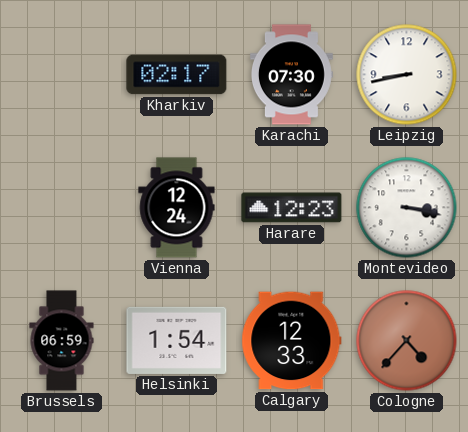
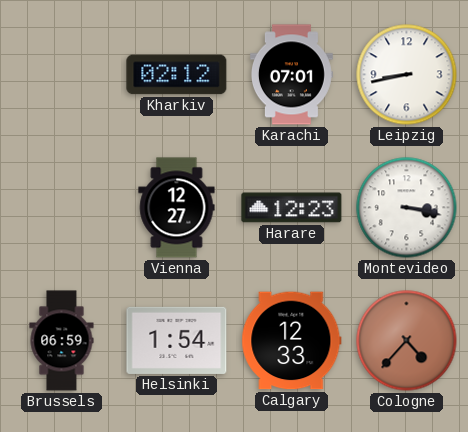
Kharkiv: 02:17 -> 02:12
Karachi: 07:30 -> 07:01
Vienna: 12:24 -> 12:27
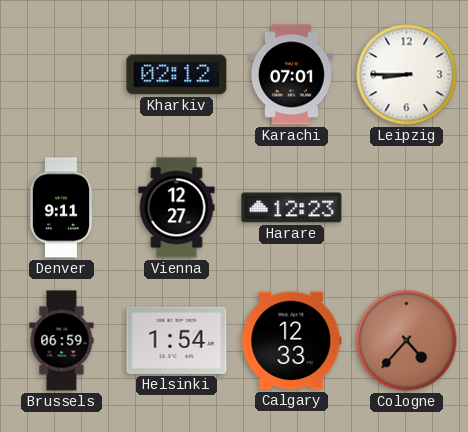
Leipzig: 8:43 -> 8:45
Denver: none -> 9:11
Montevideo: 3:17 -> none
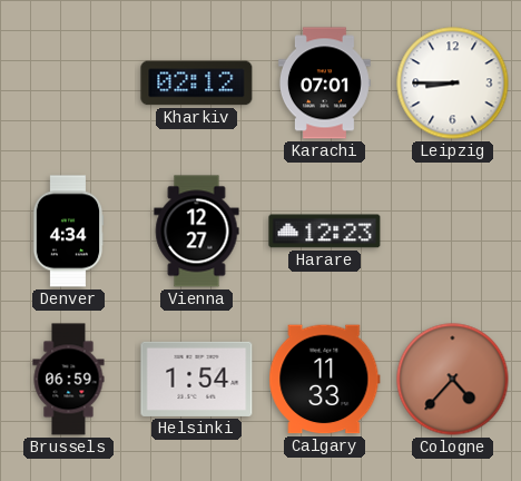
Denver: 9:11 -> 4:34
Calgary: 12:33 -> 11:33
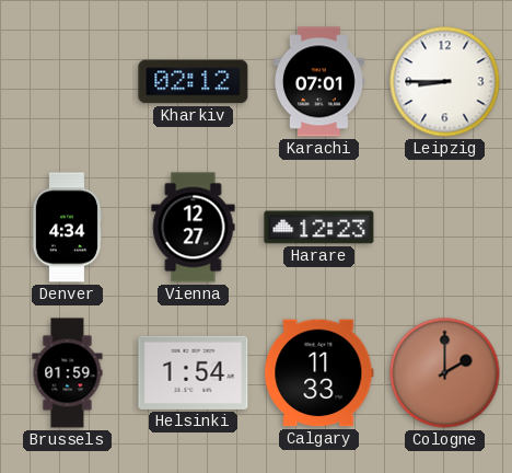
Brussels: 06:59 -> 01:59
Cologne: 4:37 -> 2:00
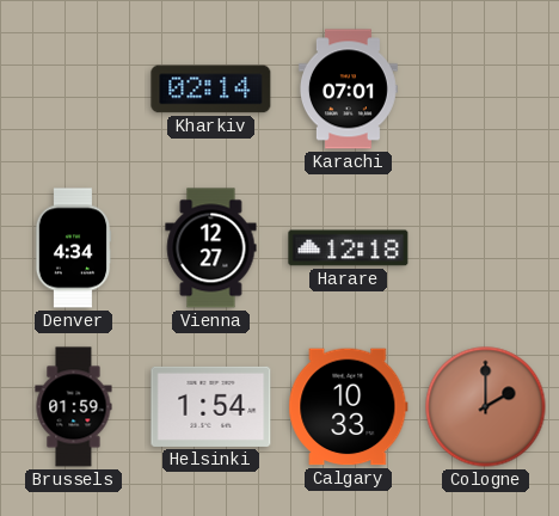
Kharkiv: 02:12 -> 02:14
Leipzig: 8:45 -> none
Harare: 12:23 -> 12:18
Calgary: 11:33 -> 10:33
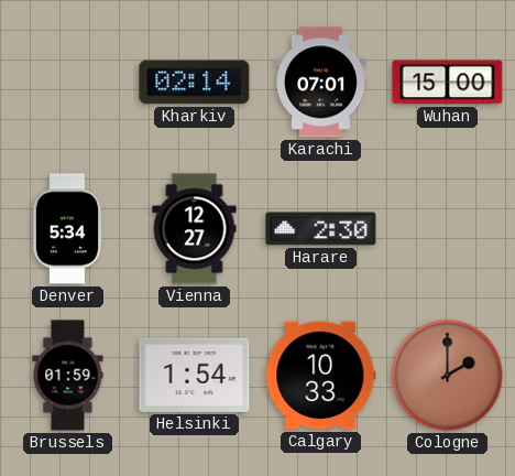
Wuhan: none -> 15:00
Denver: 4:34 -> 5:34
Harare: 12:18 -> 2:30
